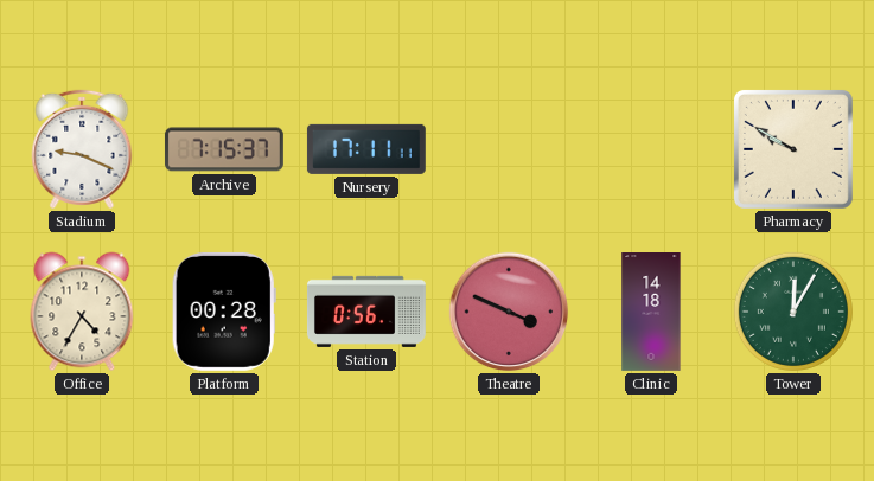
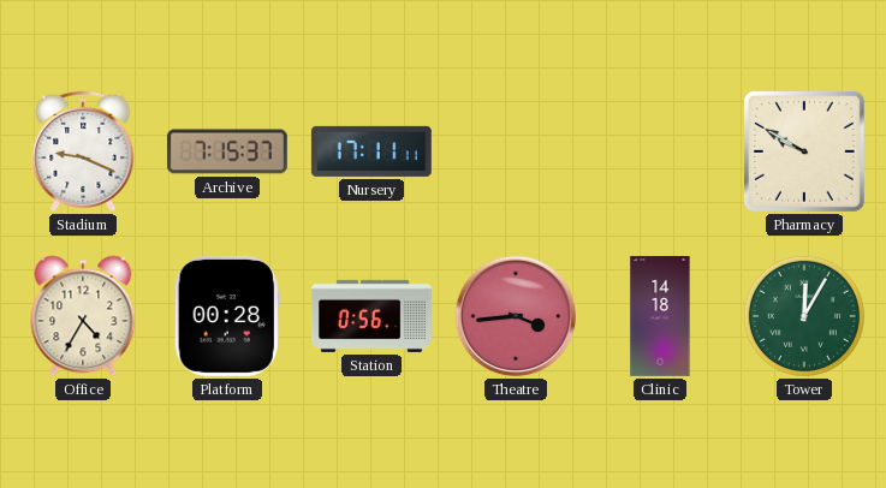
Theatre: 3:49 -> 3:44
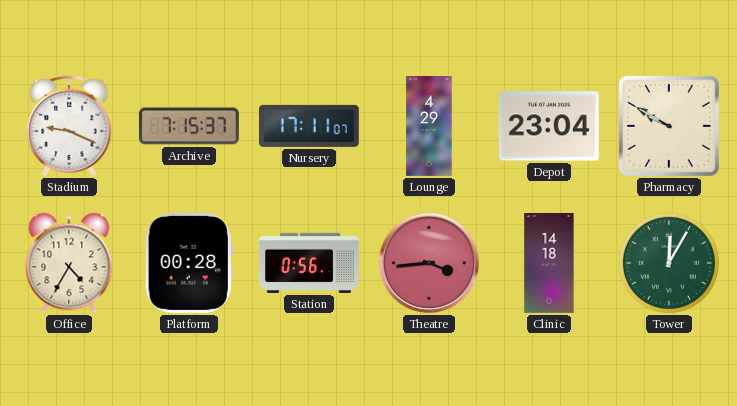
Nursery: 17:11:11 -> 17:11:07
Lounge: none -> 4:29
Depot: none -> 23:04
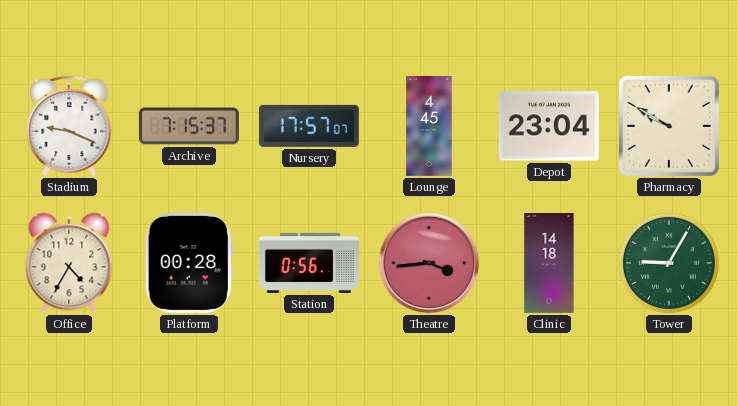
Nursery: 17:11 -> 17:57
Lounge: 4:29 -> 4:45
Tower: 12:05 -> 9:05
